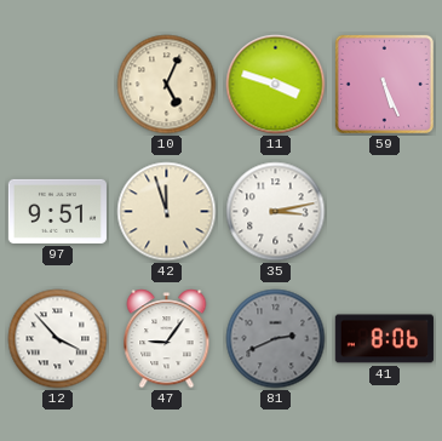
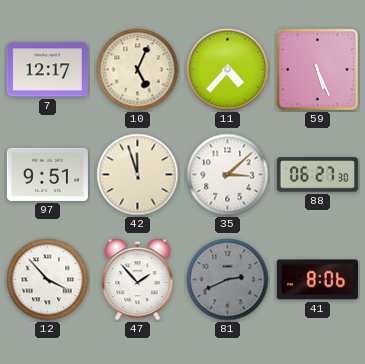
7: none -> 12:17
11: 3:48 -> 4:37
35: 3:13 -> 3:08
88: none -> 06:27
47: 9:06 -> 1:53
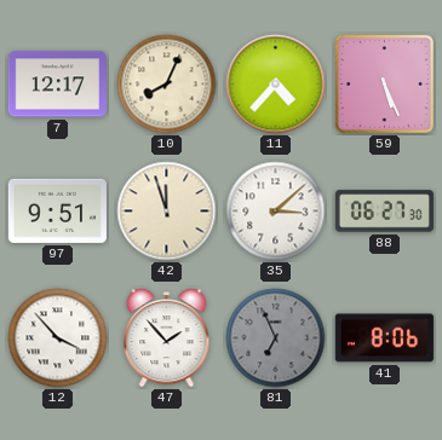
10: 5:04 -> 8:04
81: 2:41 -> 6:56
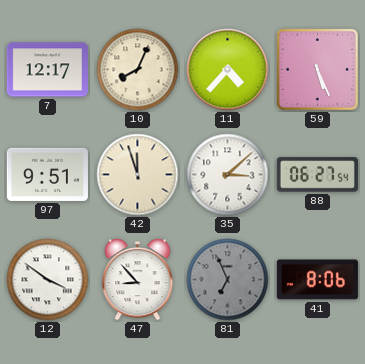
88: 06:27:30 -> 06:27:54
12: 3:53 -> 3:51
47: 1:53 -> 8:53
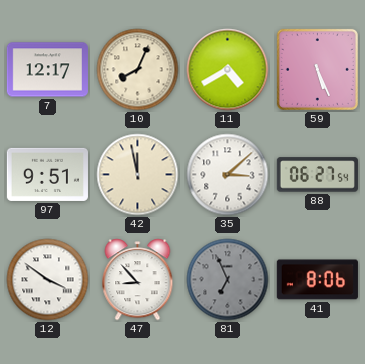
11: 4:37 -> 4:40
42: 11:57 -> 11:58
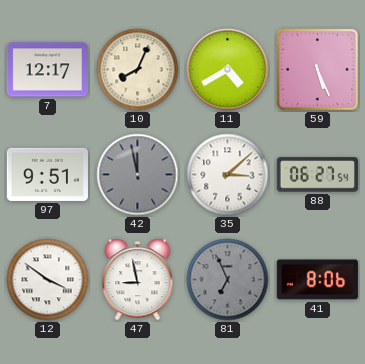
42 dial: cream -> grey
47: 8:53 -> 8:58
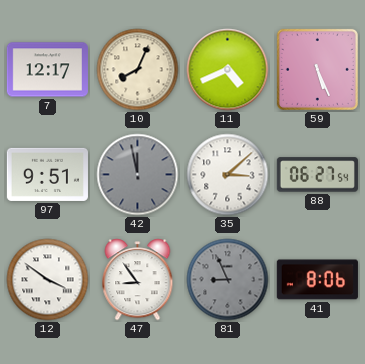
11: 4:40 -> 4:41
47: 8:58 -> 8:54
81: 6:56 -> 8:56
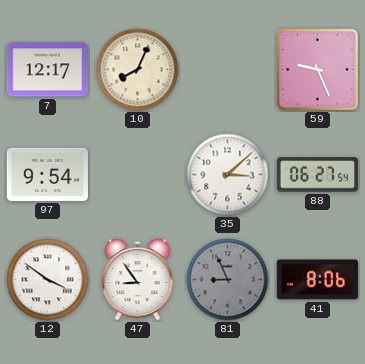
11: 4:41 -> none
59: 5:26 -> 9:26
97: 9:51 -> 9:54
42: 11:58 -> none
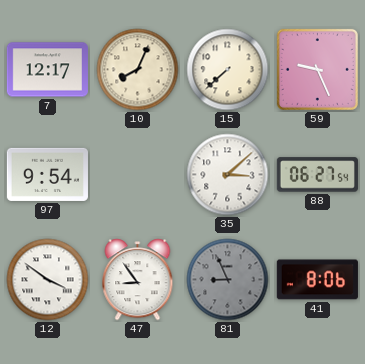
15: none -> 7:38
